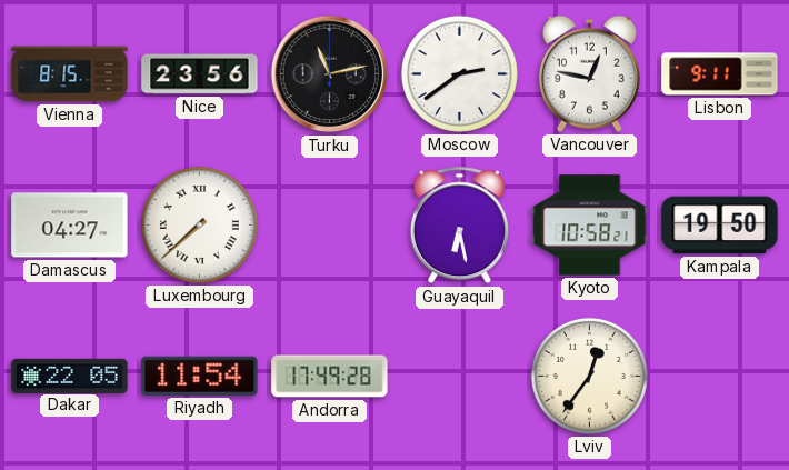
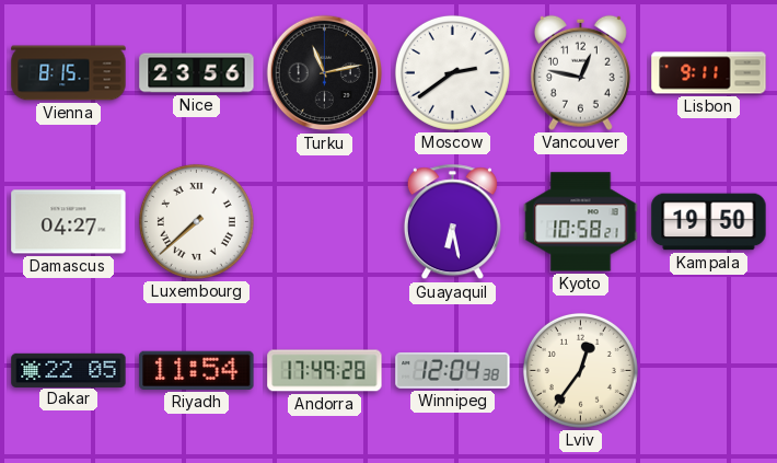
Winnipeg: none -> 12:04
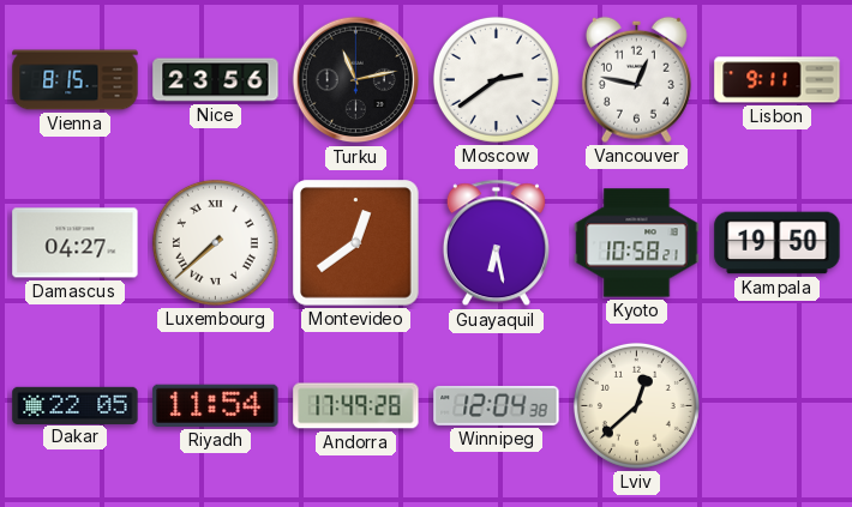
Montevideo: none -> 12:39
Lviv: 12:36 -> 12:38
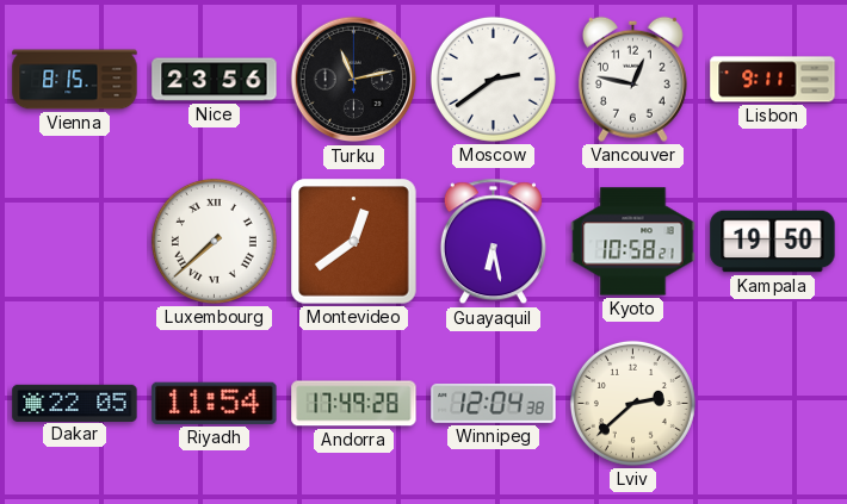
Damascus: 04:27 -> none
Lviv: 12:38 -> 2:38
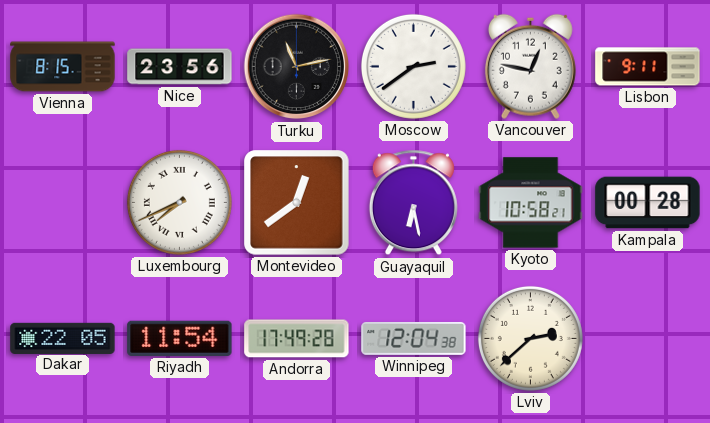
Luxembourg: 7:38 -> 7:41
Kampala: 19:50 -> 00:28
